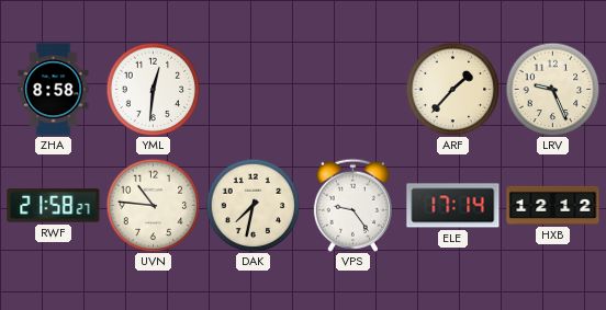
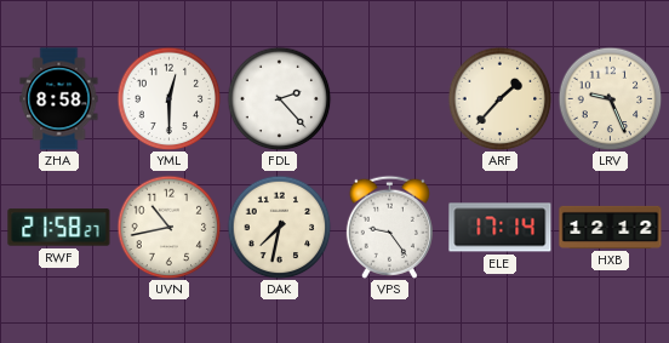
YML: 12:31 -> 12:30
FDL: none -> 2:23
UVN: 10:46 -> 10:43
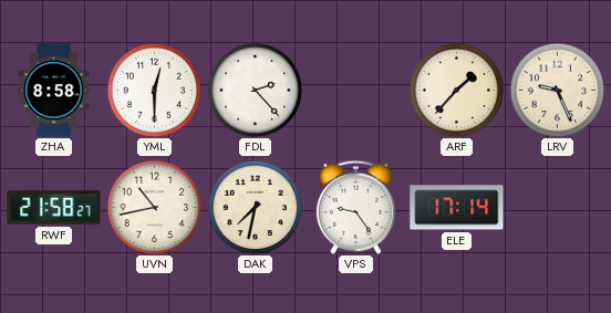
HXB: 12:12 -> none
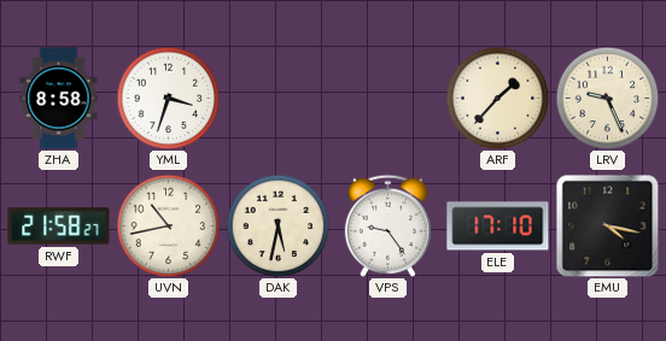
YML: 12:30 -> 3:33
FDL: 2:23 -> none
DAK: 7:32 -> 5:32
ELE: 17:14 -> 17:10
EMU: none -> 4:17
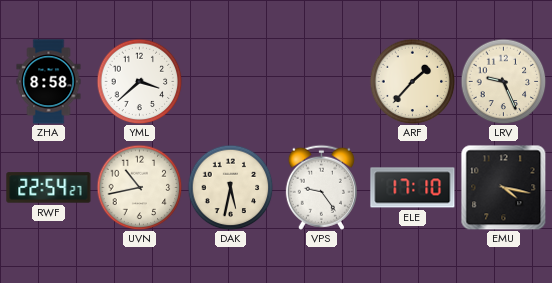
YML: 3:33 -> 3:38
RWF: 21:58 -> 22:54
